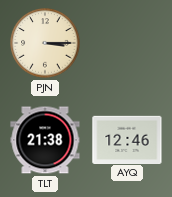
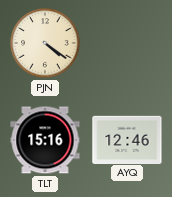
PJN: 3:15 -> 4:21
TLT: 21:38 -> 15:16
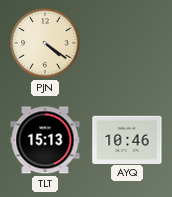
TLT: 15:16 -> 15:13
AYQ: 12:46 -> 10:46
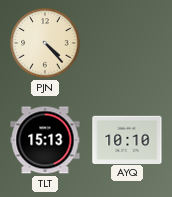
PJN: 4:21 -> 4:23
AYQ: 10:46 -> 10:10
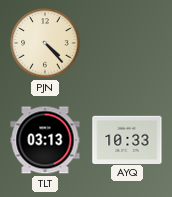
TLT: 15:13 -> 03:13
AYQ: 10:10 -> 10:33
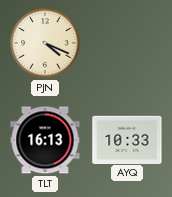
PJN: 4:23 -> 4:19
TLT: 03:13 -> 16:13
